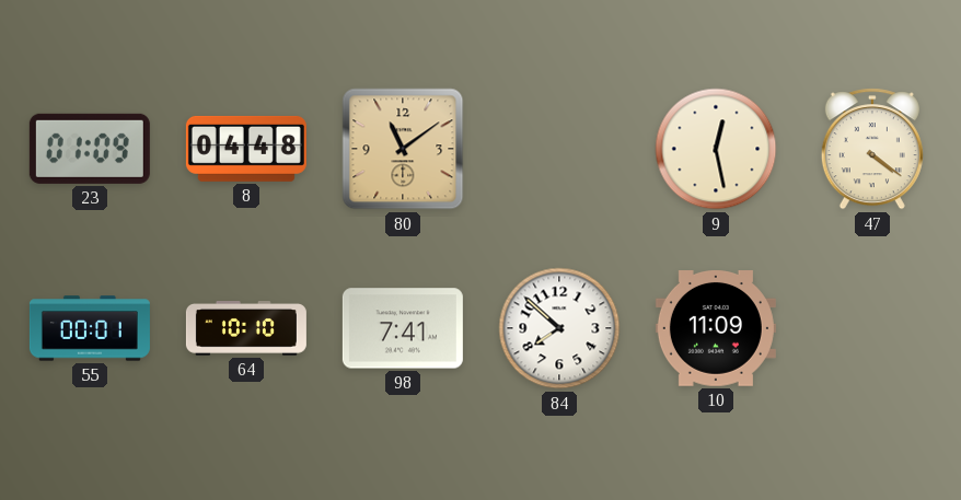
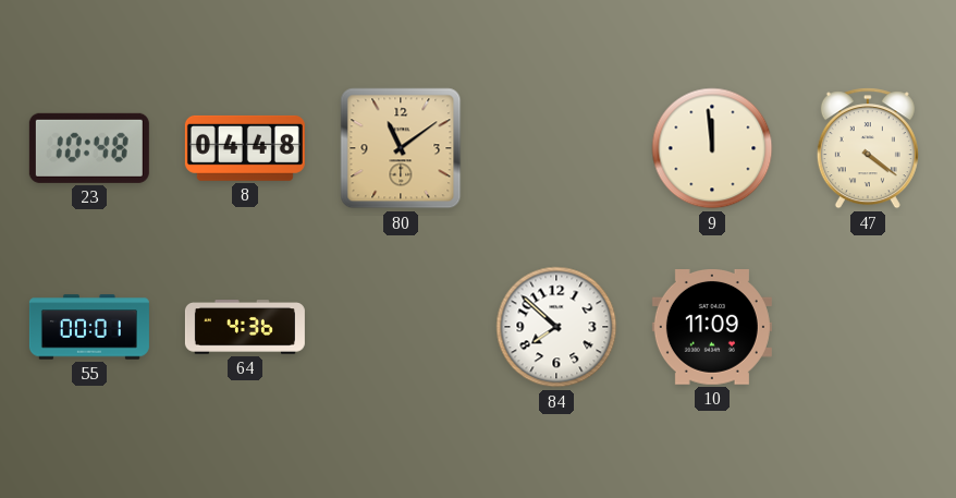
23: 01:09 -> 10:48
9: 12:28 -> 11:59
64: 10:10 -> 4:36
98: 7:41 -> none
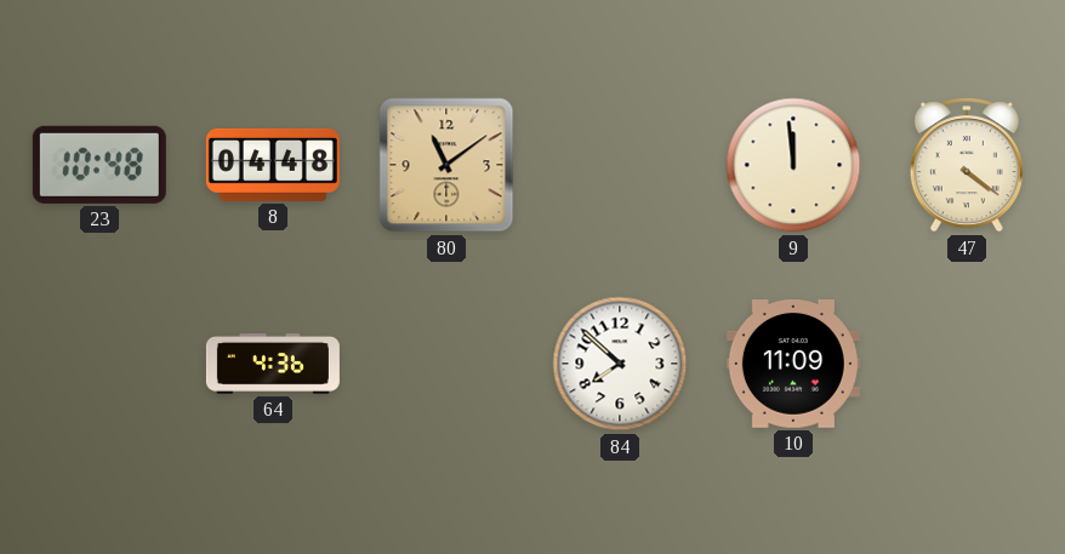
55: 00:01 -> none
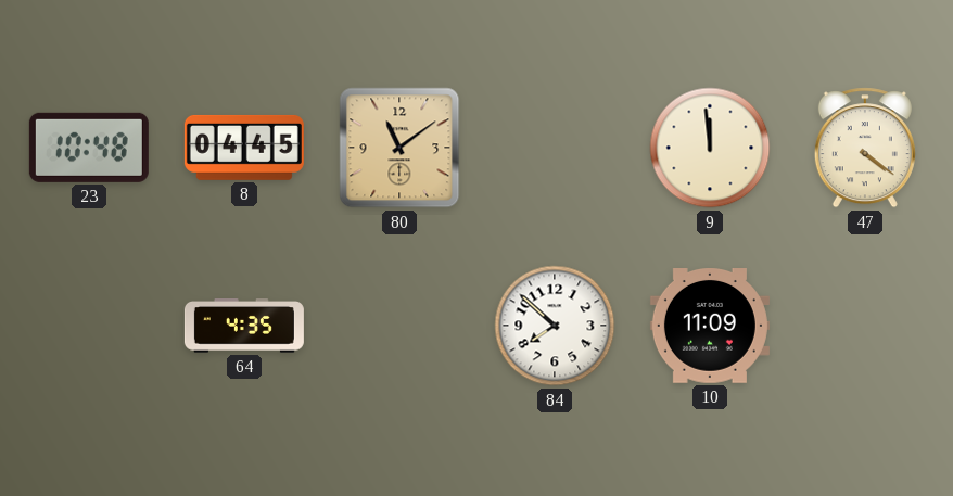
8: 04:48 -> 04:45
64: 4:36 -> 4:35
